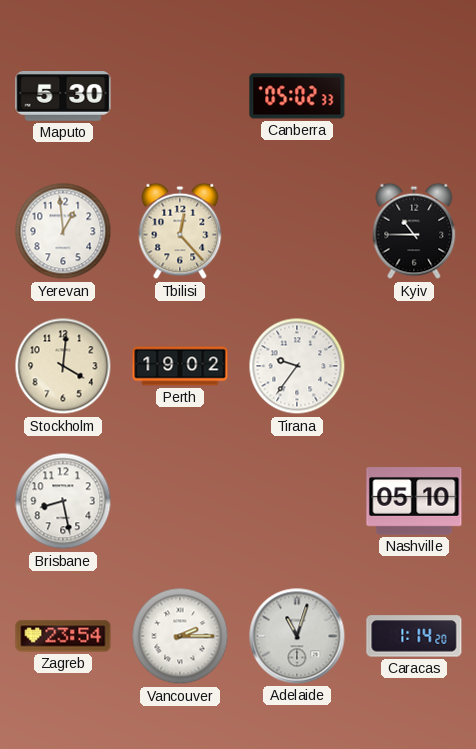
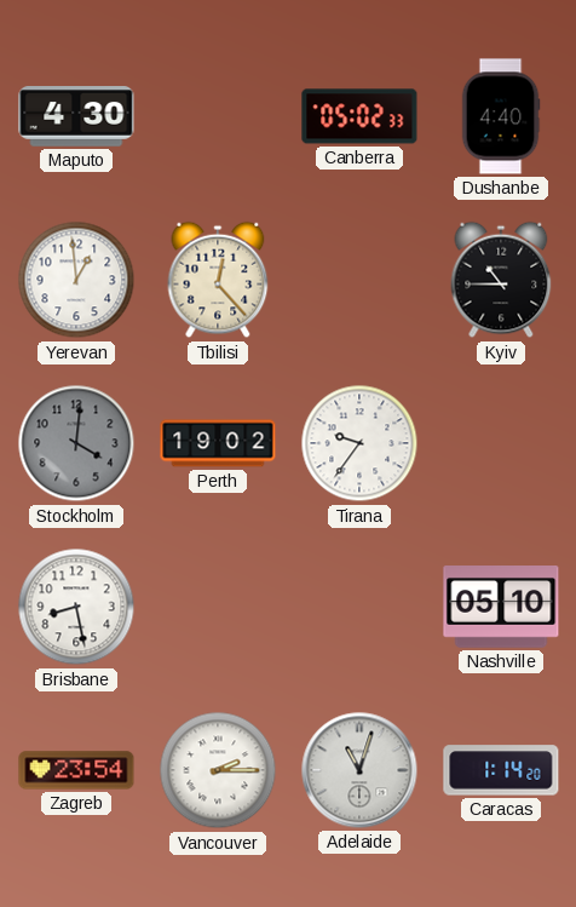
Maputo: 5:30 -> 4:30
Dushanbe: none -> 4:40
Stockholm dial: cream -> grey
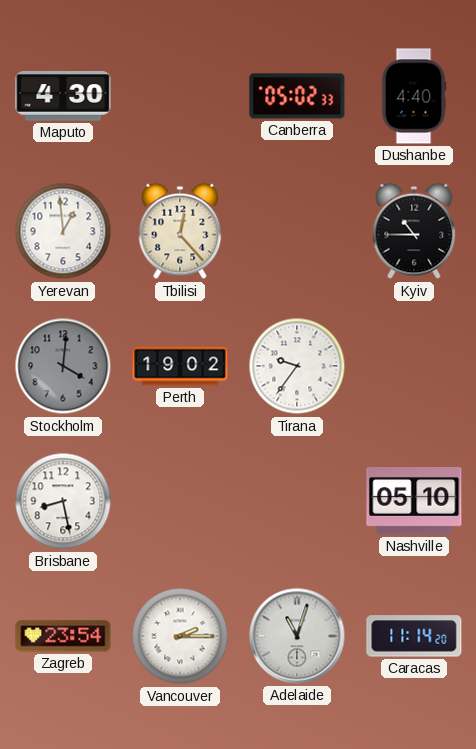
Caracas: 1:14 -> 11:14
